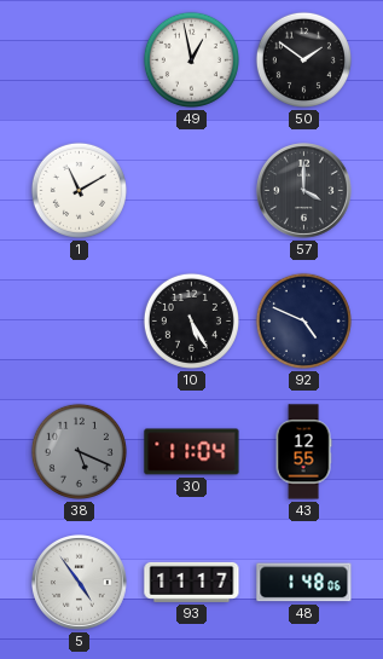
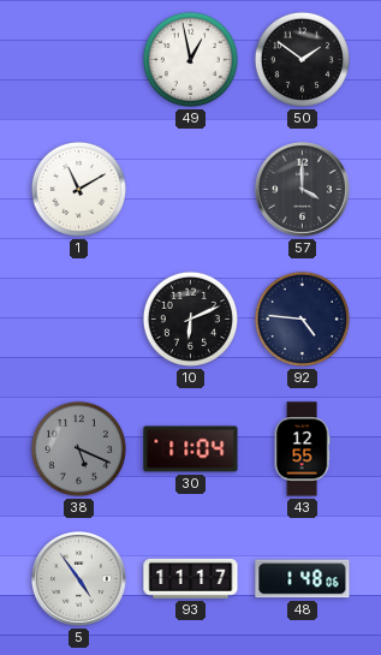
10: 5:25 -> 6:11
92: 4:49 -> 4:46
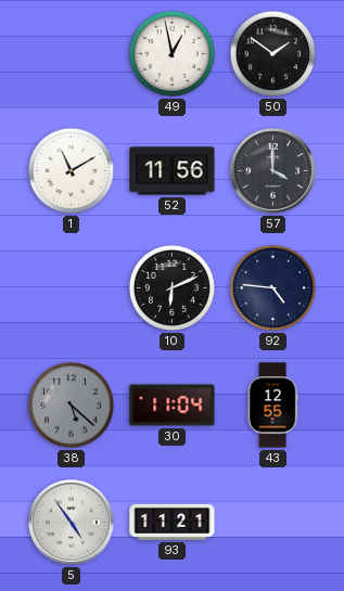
52: none -> 11:56
38: 5:19 -> 5:22
93: 11:17 -> 11:21
48: 1:48 -> none
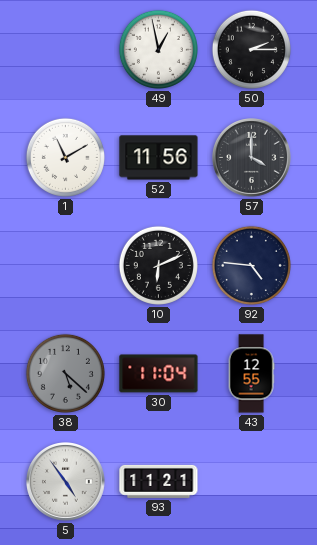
50: 1:51 -> 2:15
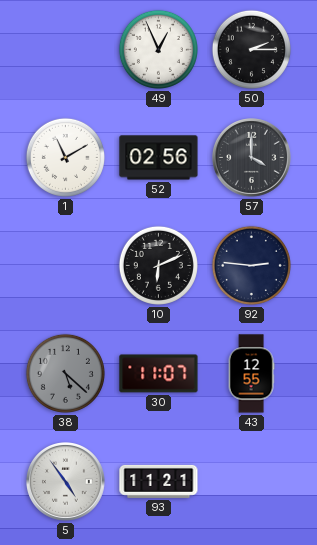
49: 12:58 -> 12:56
52: 11:56 -> 02:56
92: 4:46 -> 2:46
30: 11:04 -> 11:07
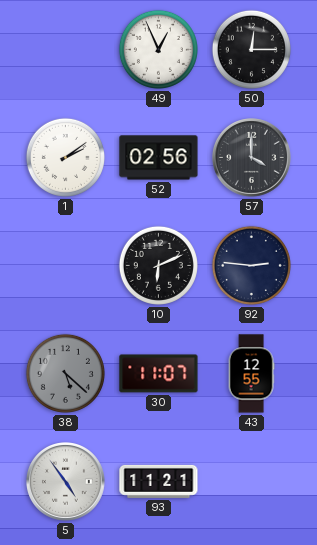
50: 2:15 -> 12:15
1: 11:10 -> 2:09
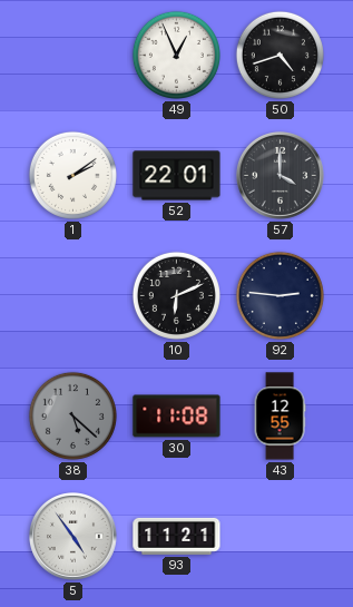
50: 12:15 -> 4:42
52: 02:56 -> 22:01
30: 11:07 -> 11:08
